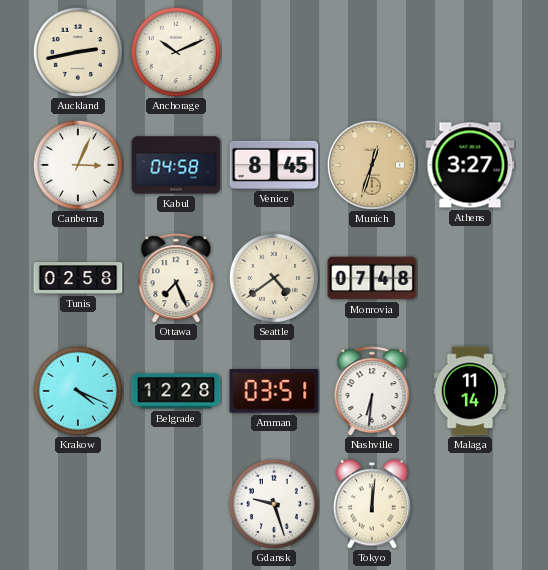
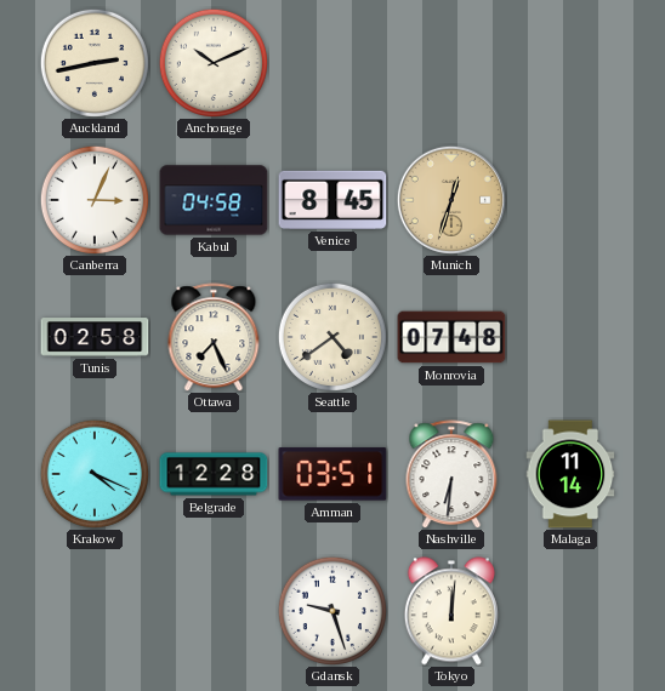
Athens: 3:27 -> none
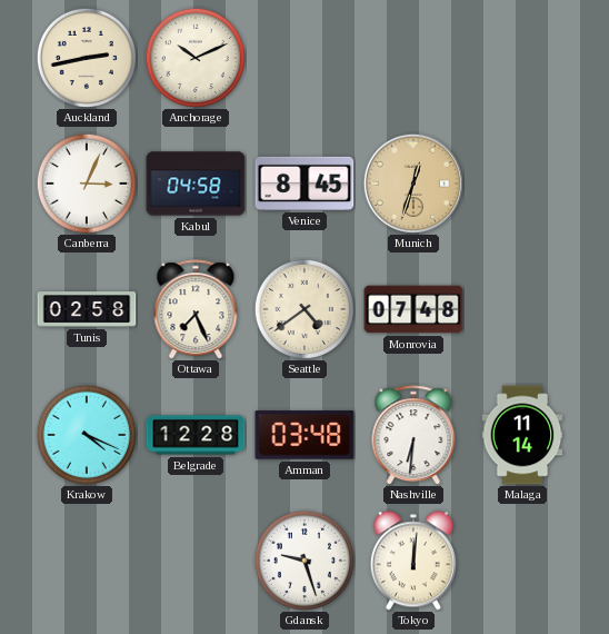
Amman: 03:51 -> 03:48
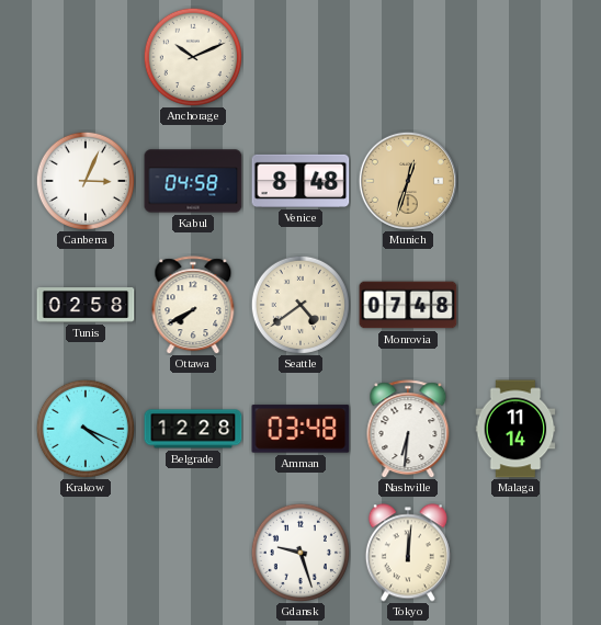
Auckland: 2:43 -> none
Venice: 8:45 -> 8:48
Ottawa: 7:26 -> 7:40
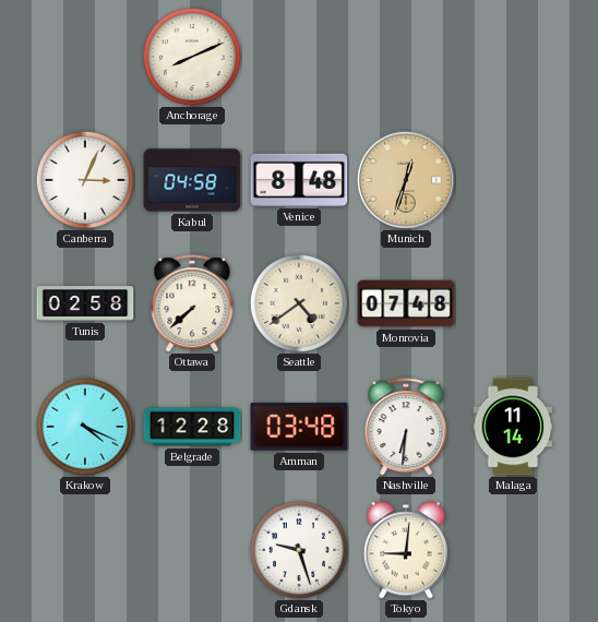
Anchorage: 10:11 -> 8:11
Ottawa: 7:40 -> 7:38
Tokyo: 12:01 -> 9:01
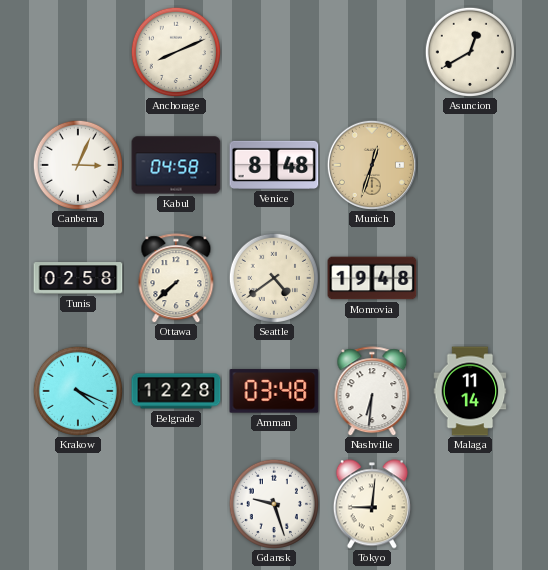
Asuncion: none -> 12:40
Monrovia: 07:48 -> 19:48
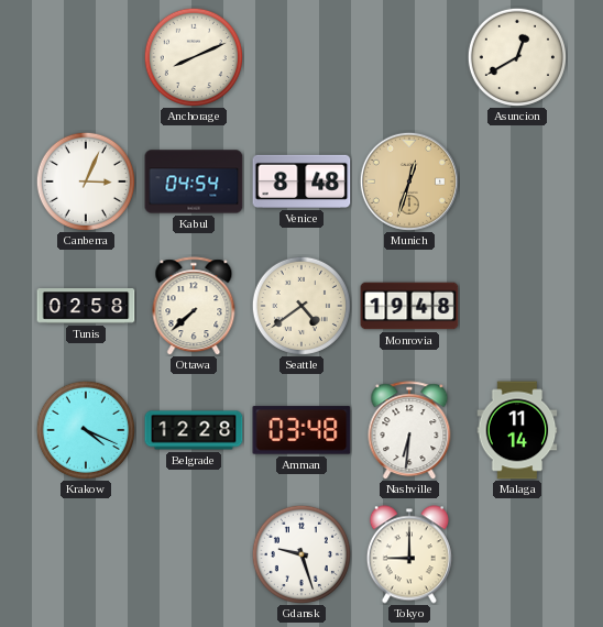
Kabul: 04:58 -> 04:54
Tokyo: 9:01 -> 9:00
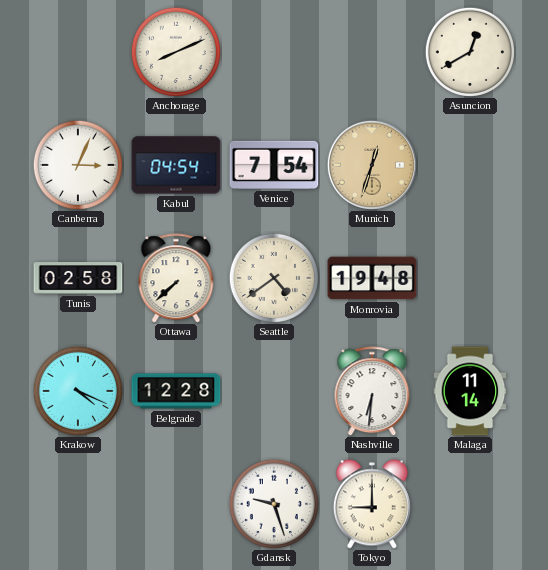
Venice: 8:48 -> 7:54
Amman: 03:48 -> none
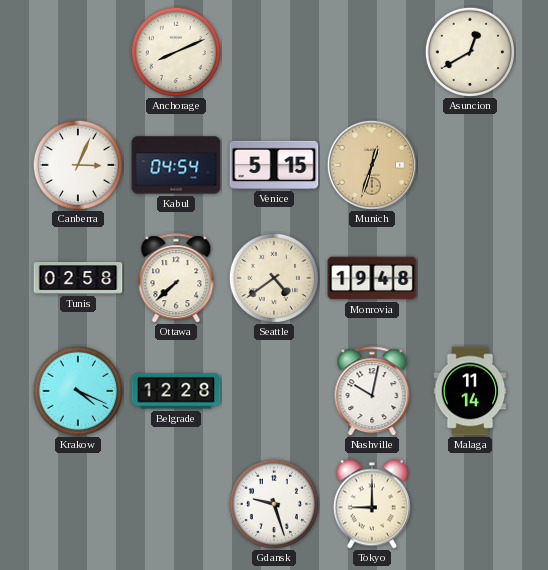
Venice: 7:54 -> 5:15
Nashville: 6:31 -> 10:02
